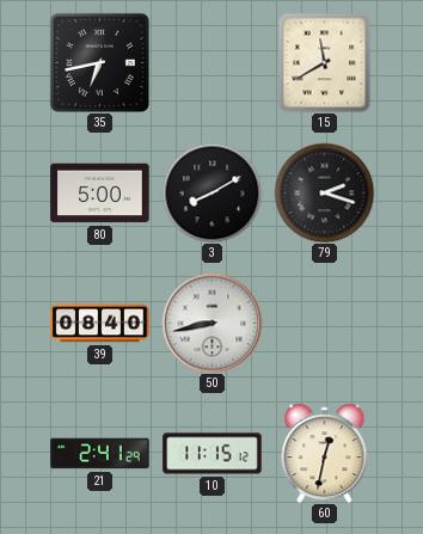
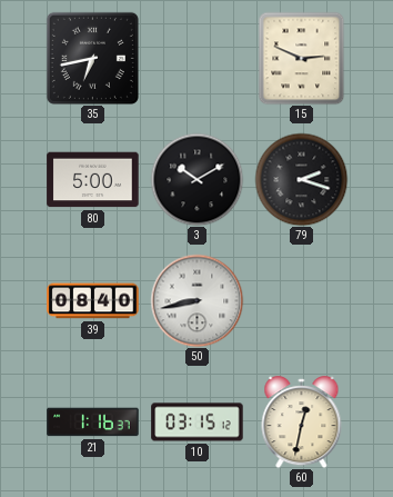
15: 11:40 -> 2:49
3: 8:10 -> 10:10
21: 2:41 -> 1:16
10: 11:15 -> 03:15
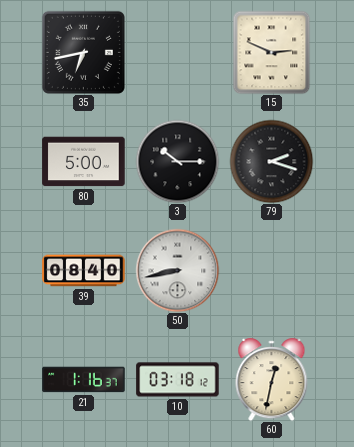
3: 10:10 -> 10:15
10: 03:15 -> 03:18
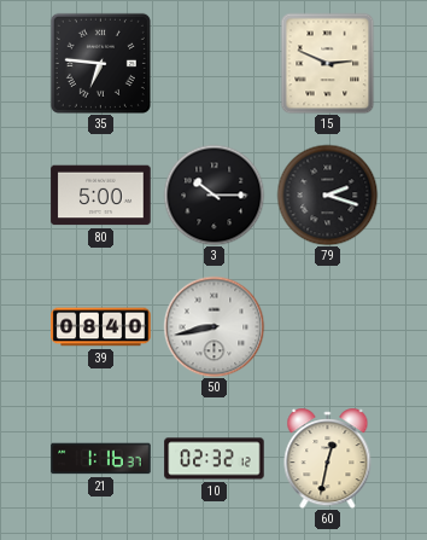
35: 6:43 -> 6:46
10: 03:18 -> 02:32
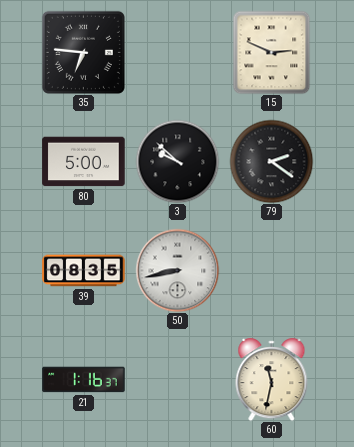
3: 10:15 -> 9:52
79: 2:18 -> 2:21
39: 08:40 -> 08:35
10: 02:32 -> none
60: 12:32 -> 11:32
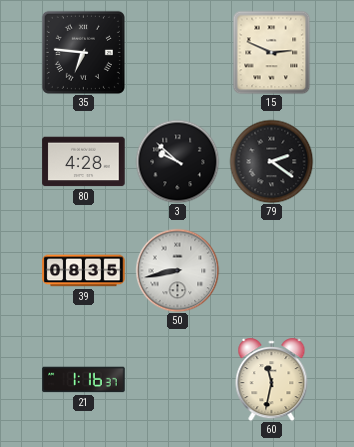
80: 5:00 -> 4:28
